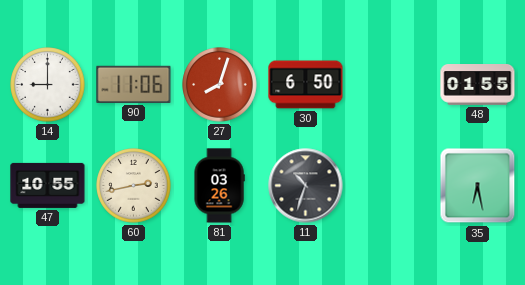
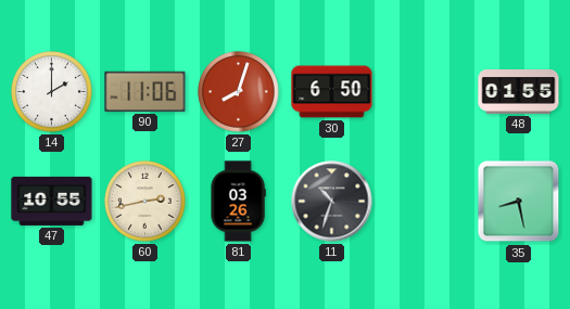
14: 9:00 -> 2:00
35: 6:28 -> 8:28
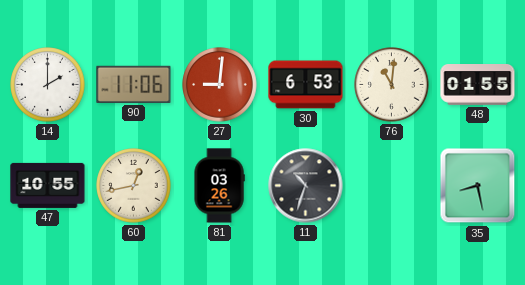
27: 8:03 -> 9:01
30: 6:50 -> 6:53
76: none -> 11:01
60: 2:43 -> 12:43
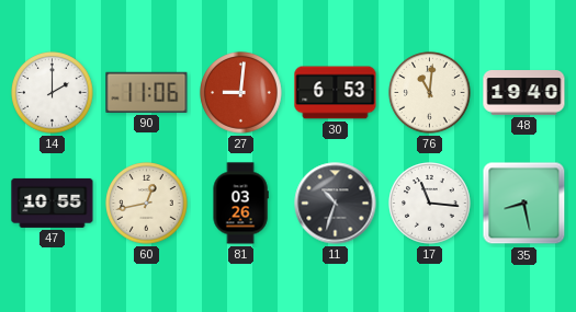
48: 01:55 -> 19:40
17: none -> 11:16
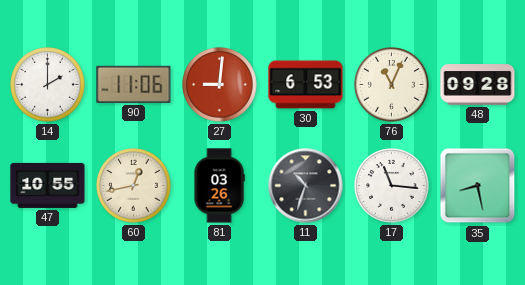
76: 11:01 -> 11:04
48: 19:40 -> 09:28
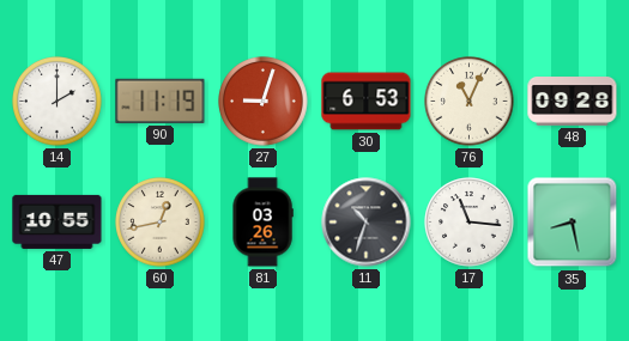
90: 11:06 -> 11:19
27: 9:01 -> 9:03
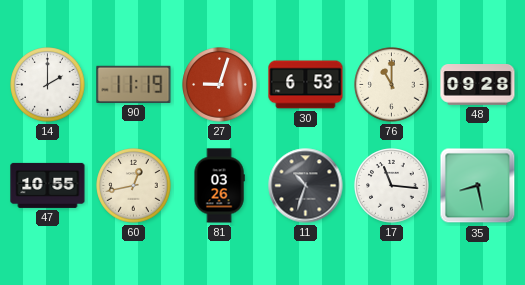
76: 11:04 -> 11:00
